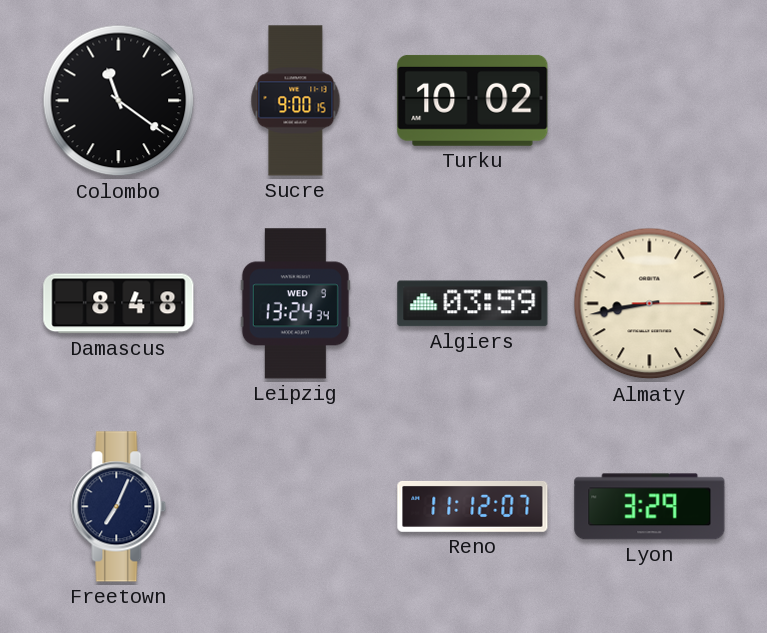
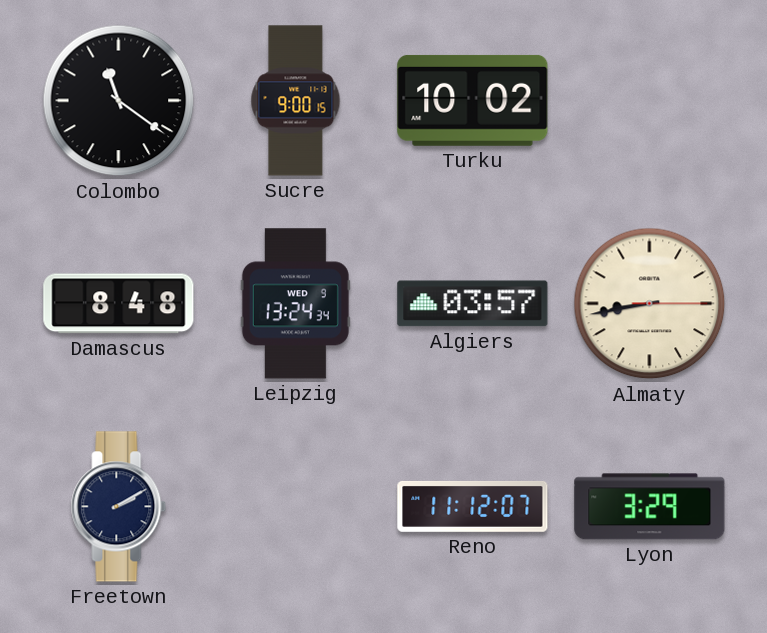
Algiers: 03:59 -> 03:57
Freetown: 7:04 -> 2:10
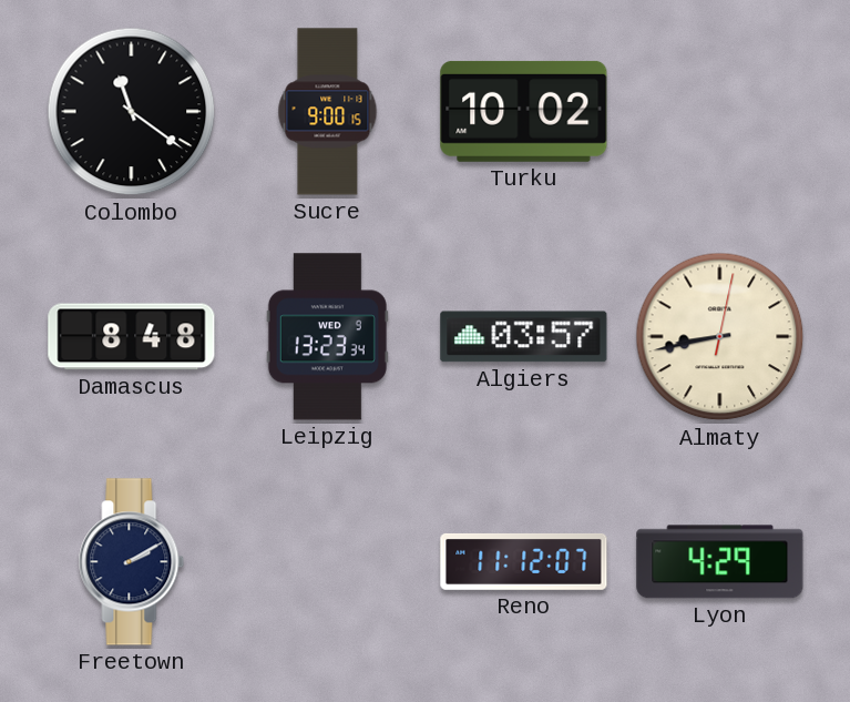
Leipzig: 13:24 -> 13:23
Almaty: 8:43:15 -> 8:43:02
Lyon: 3:29 -> 4:29
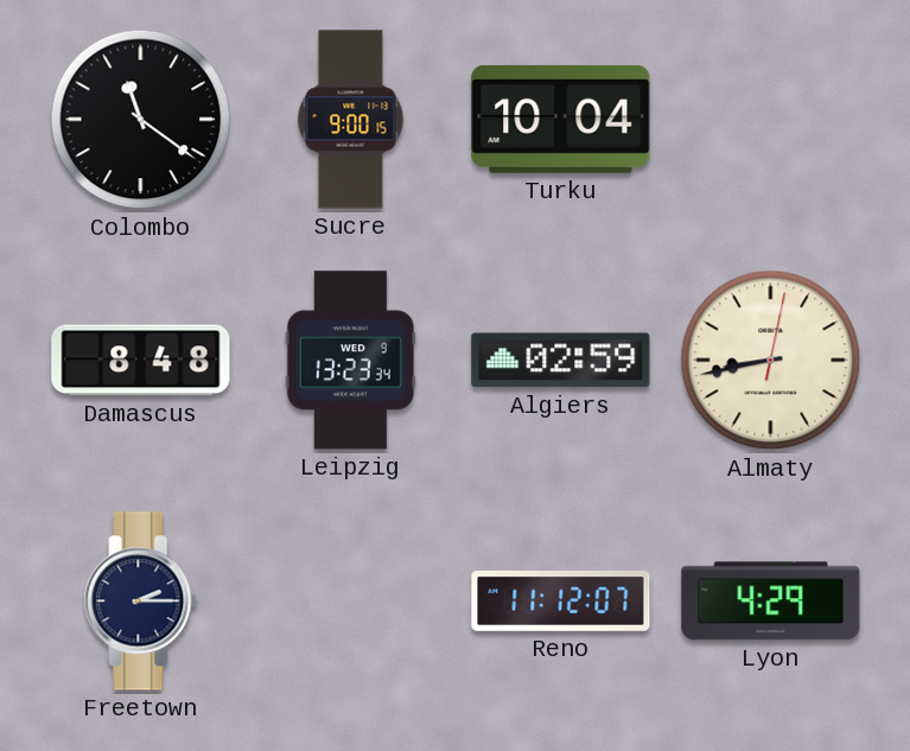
Turku: 10:02 -> 10:04
Algiers: 03:57 -> 02:59
Freetown: 2:10 -> 2:15
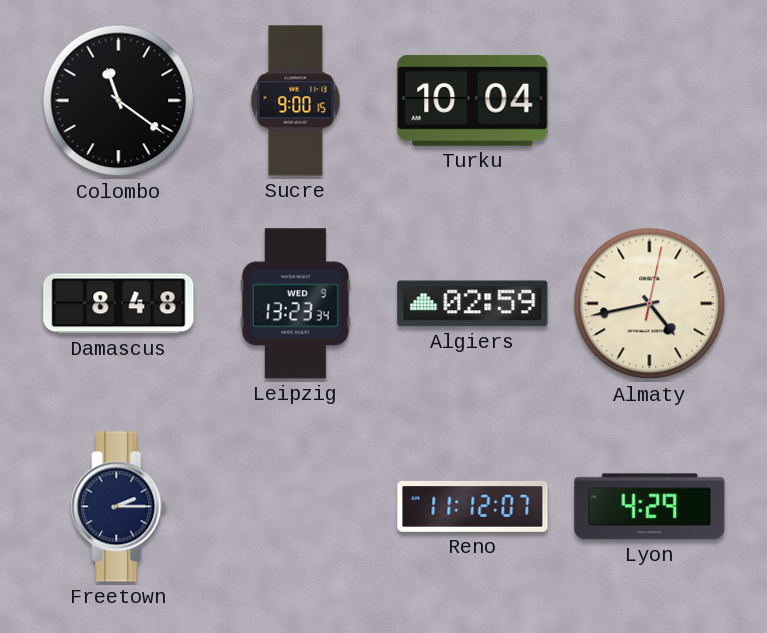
Almaty: 8:43 -> 4:43
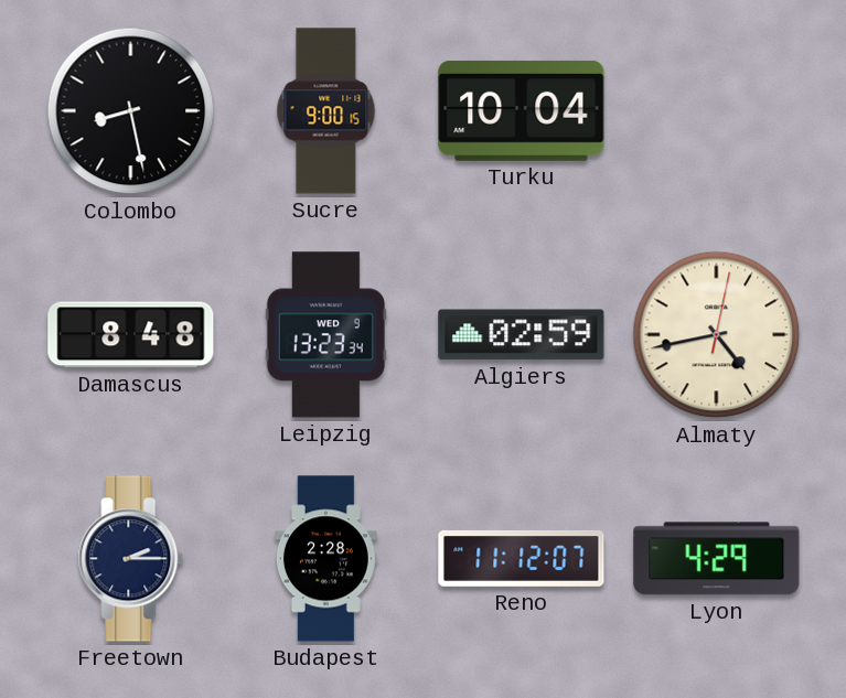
Colombo: 11:21 -> 8:28
Budapest: none -> 2:28
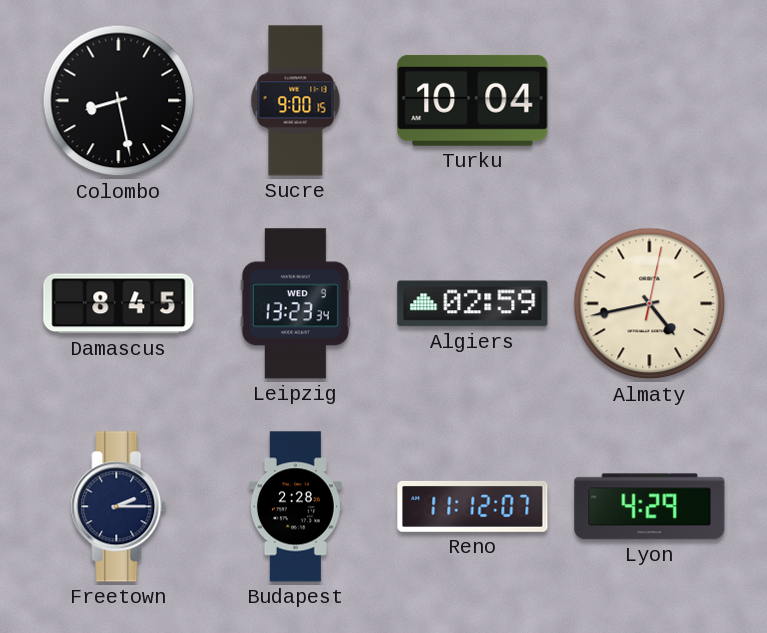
Damascus: 8:48 -> 8:45
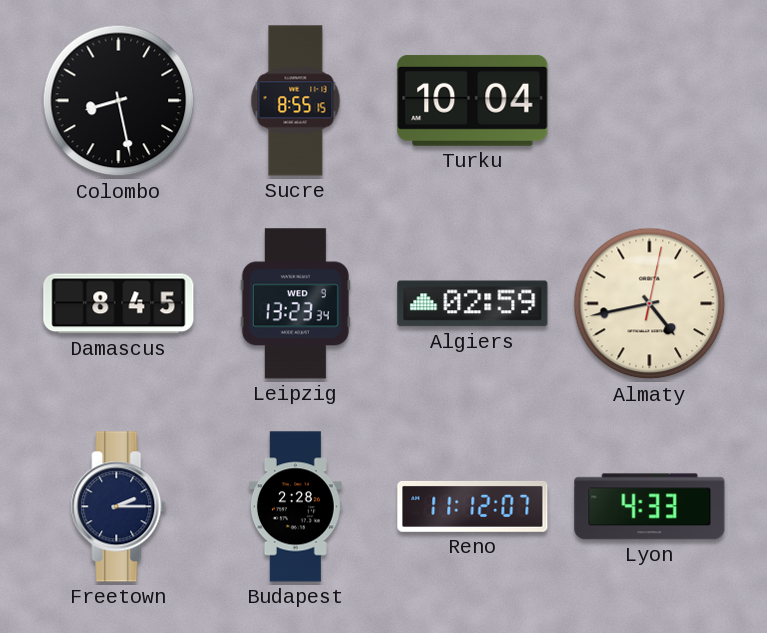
Sucre: 9:00 -> 8:55
Lyon: 4:29 -> 4:33
